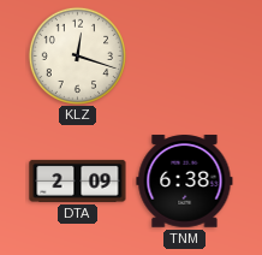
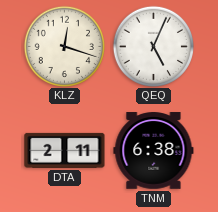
QEQ: none -> 5:04
DTA: 2:09 -> 2:11
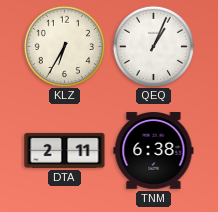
KLZ: 12:18 -> 6:35
QEQ: 5:04 -> 1:04
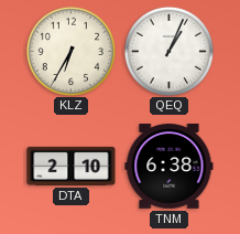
DTA: 2:11 -> 2:10
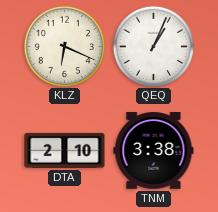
KLZ: 6:35 -> 6:19
TNM: 6:38 -> 3:38
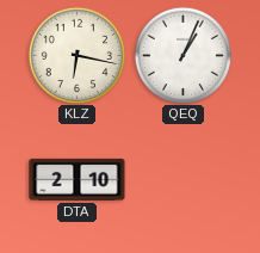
KLZ: 6:19 -> 6:17
TNM: 3:38 -> none
